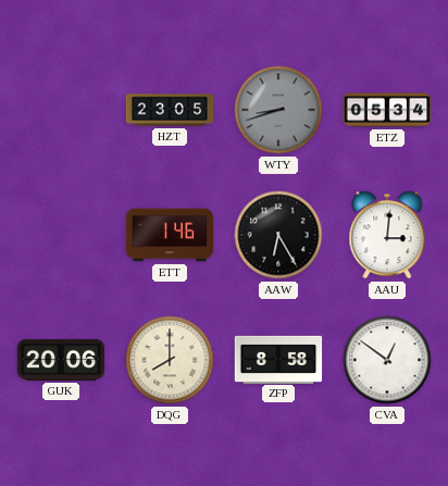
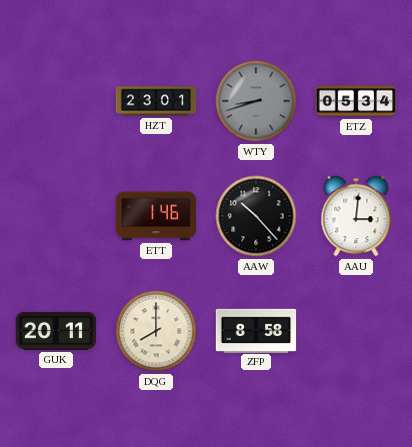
HZT: 23:05 -> 23:01
AAW: 6:25 -> 10:23
GUK: 20:06 -> 20:11
CVA: 12:51 -> none
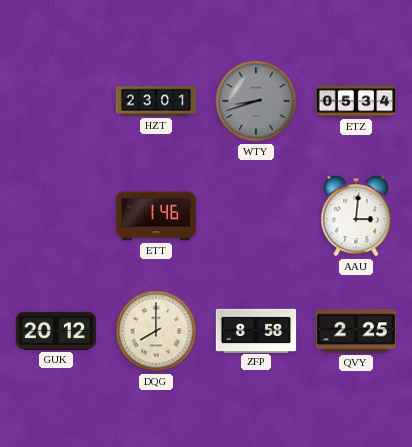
AAW: 10:23 -> none
GUK: 20:11 -> 20:12
QVY: none -> 2:25
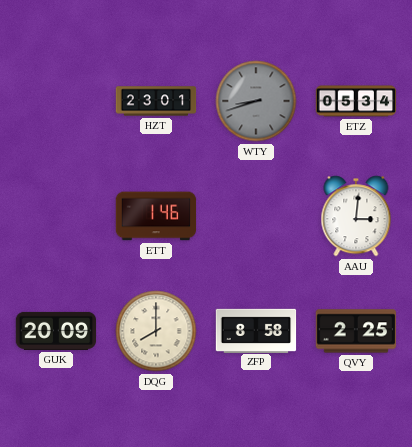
GUK: 20:12 -> 20:09
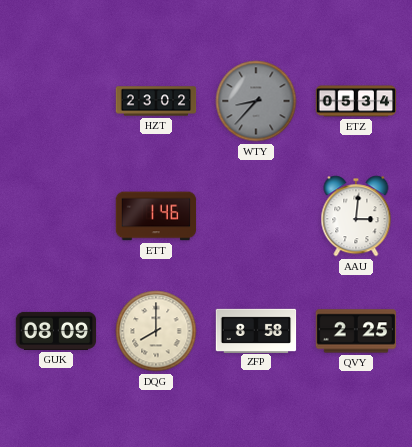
HZT: 23:01 -> 23:02
WTY: 8:42 -> 8:37
GUK: 20:09 -> 08:09
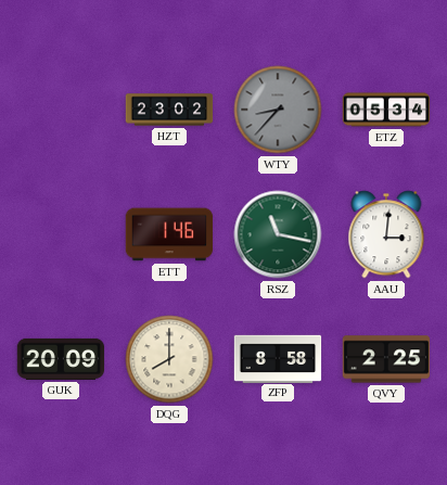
RSZ: none -> 11:17
GUK: 08:09 -> 20:09
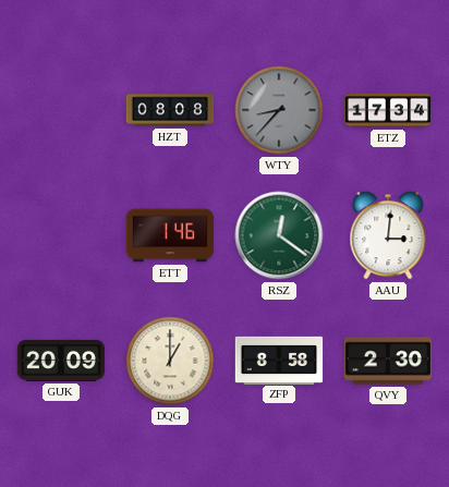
HZT: 23:02 -> 08:08
ETZ: 05:34 -> 17:34
RSZ: 11:17 -> 12:21
DQG: 8:00 -> 1:00
QVY: 2:25 -> 2:30
